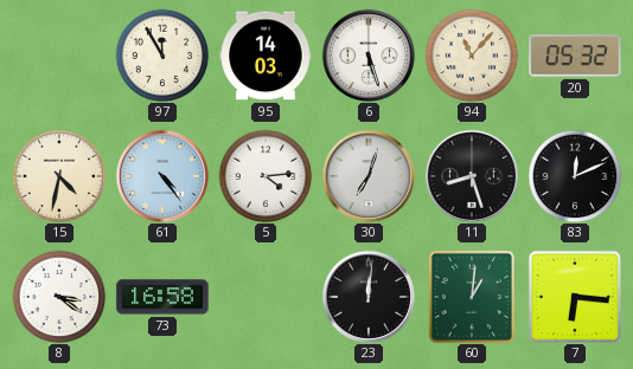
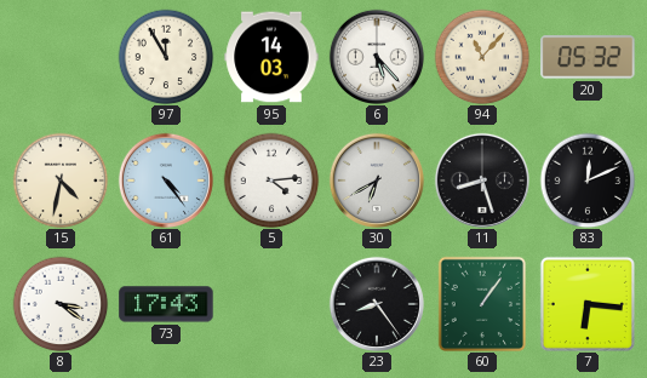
6: 5:27 -> 5:23
30: 7:03 -> 6:40
73: 16:58 -> 17:43
23: 12:01 -> 8:24
60: 1:01 -> 1:06
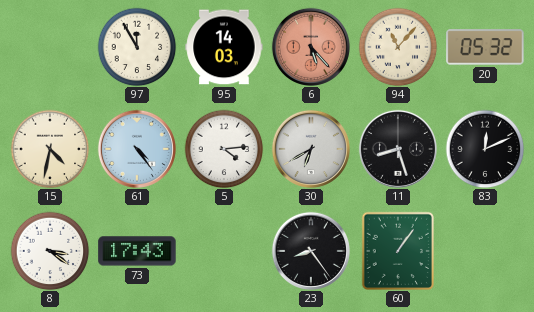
6 dial: white -> salmon
7: 6:16 -> none
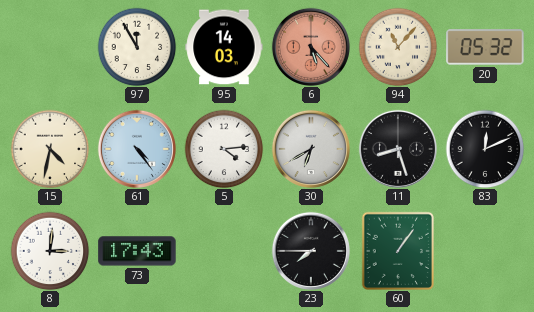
8: 3:21 -> 3:01
23: 8:24 -> 7:45
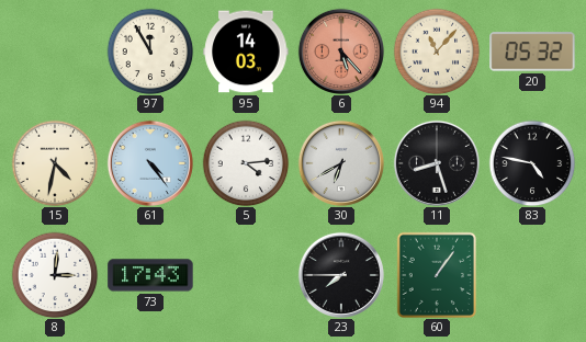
83: 12:11 -> 4:47
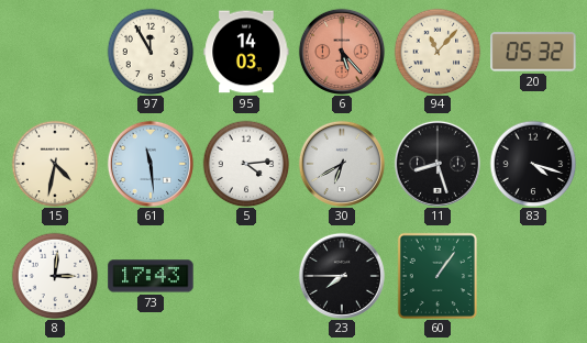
61: 4:24 -> 11:29
83: 4:47 -> 4:18
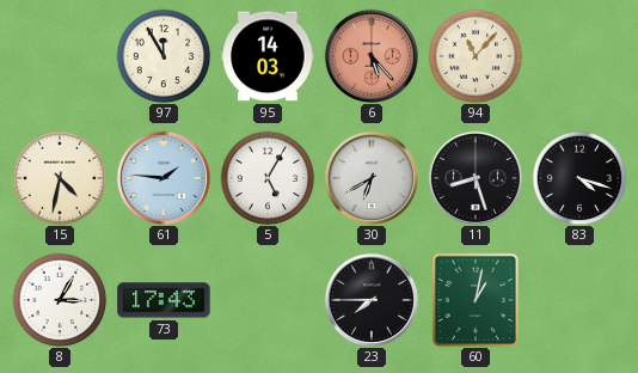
20: 05:32 -> none
61: 11:29 -> 1:46
5: 4:14 -> 5:05
8: 3:01 -> 3:05
60: 1:06 -> 1:02
